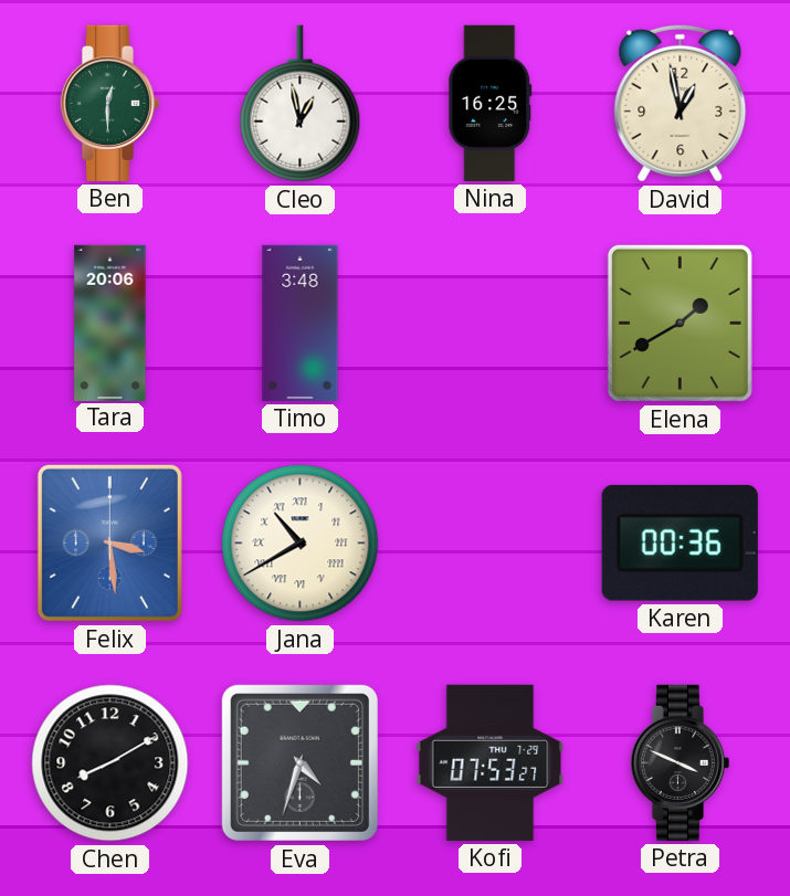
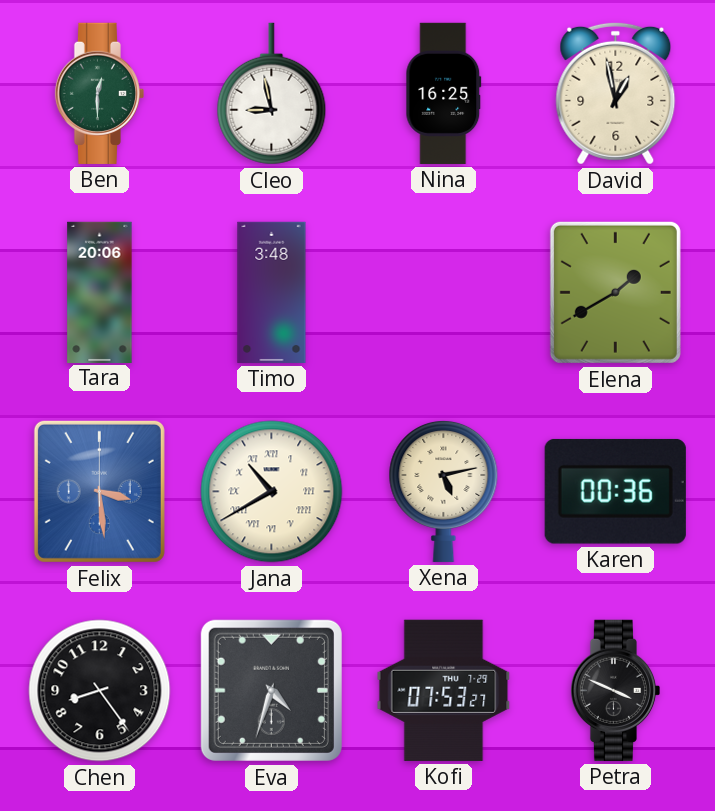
Cleo: 12:58 -> 8:58
Xena: none -> 5:13
Chen: 8:10 -> 8:24
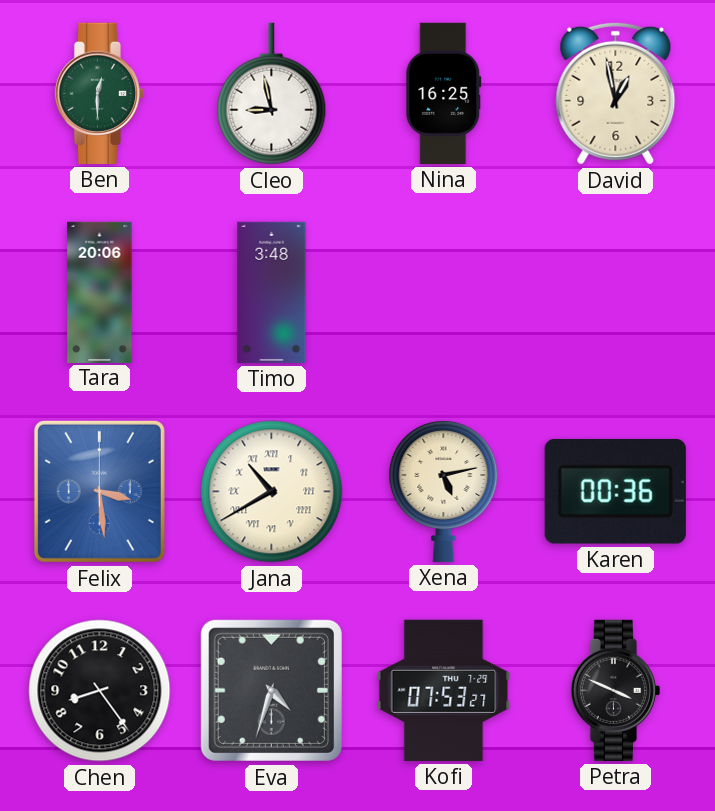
Elena: 1:40 -> none
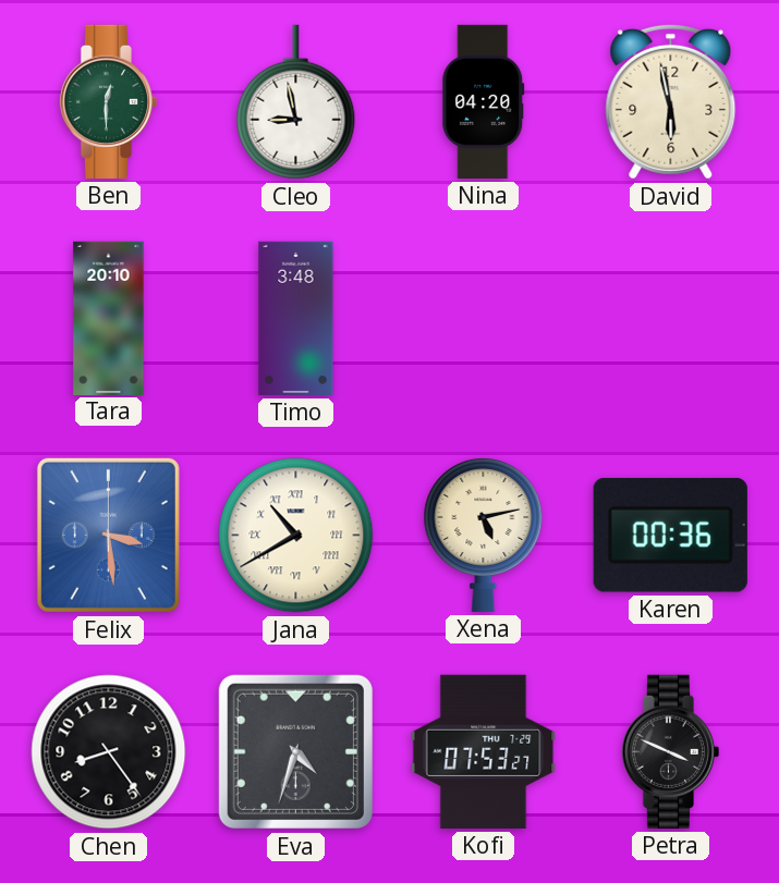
Nina: 16:25 -> 04:20
David: 12:58 -> 5:58
Tara: 20:06 -> 20:10
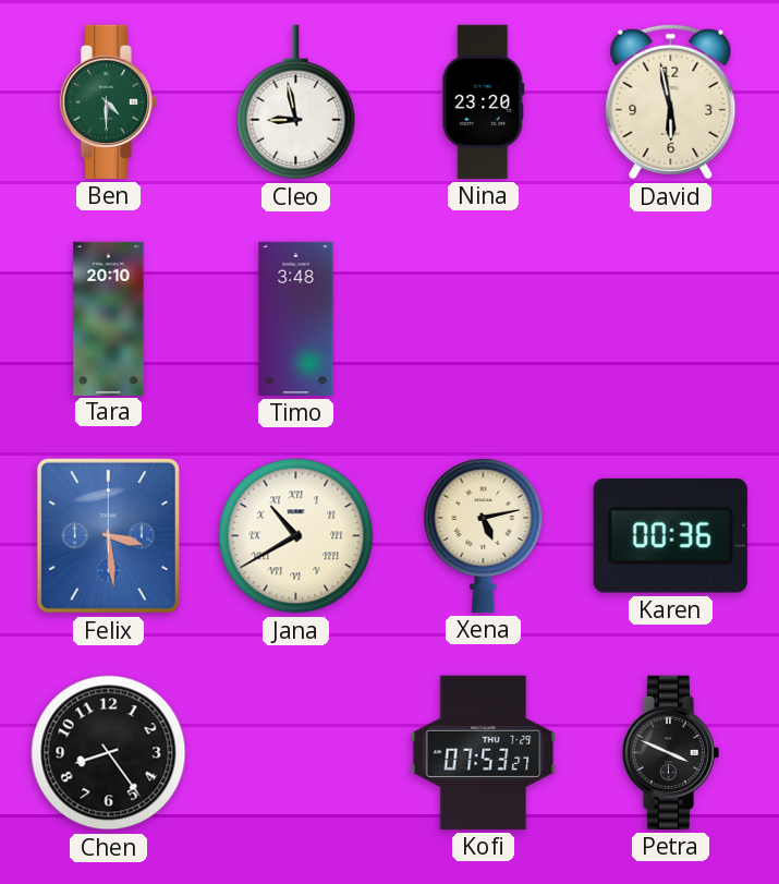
Ben: 12:30 -> 4:30
Nina: 04:20 -> 23:20
Eva: 4:33 -> none
